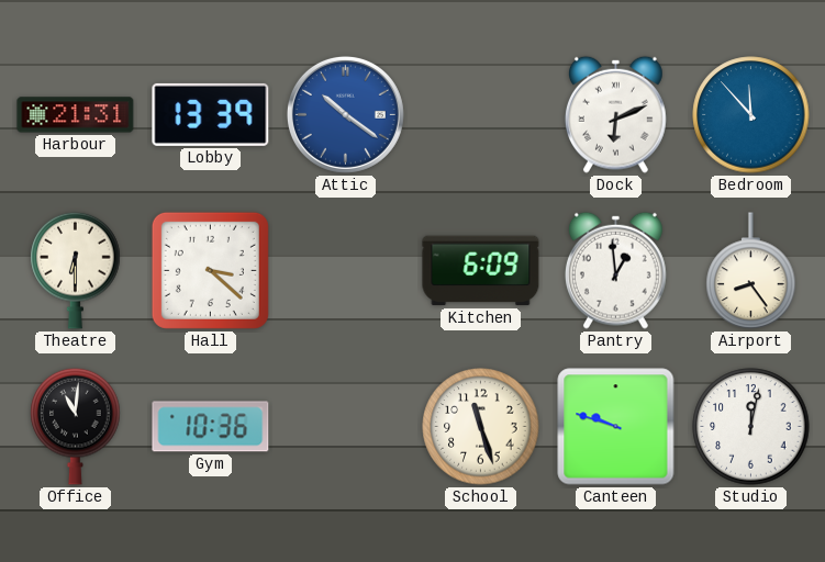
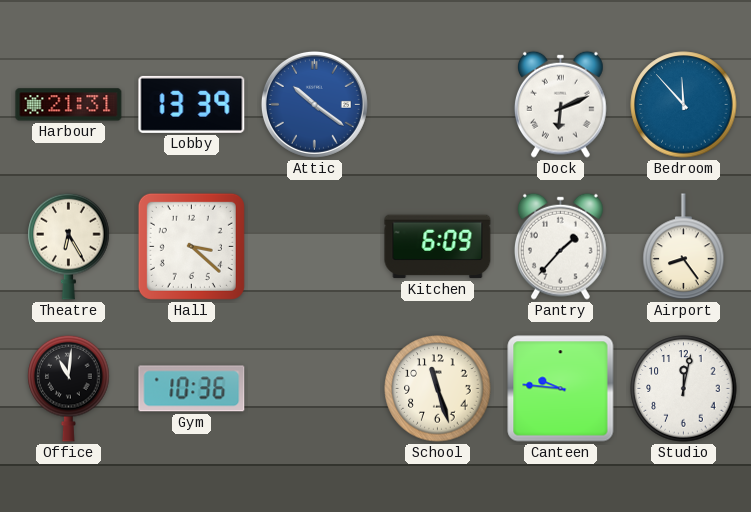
Theatre: 6:30 -> 6:25
Pantry: 12:59 -> 1:37
Canteen: 9:48 -> 9:46
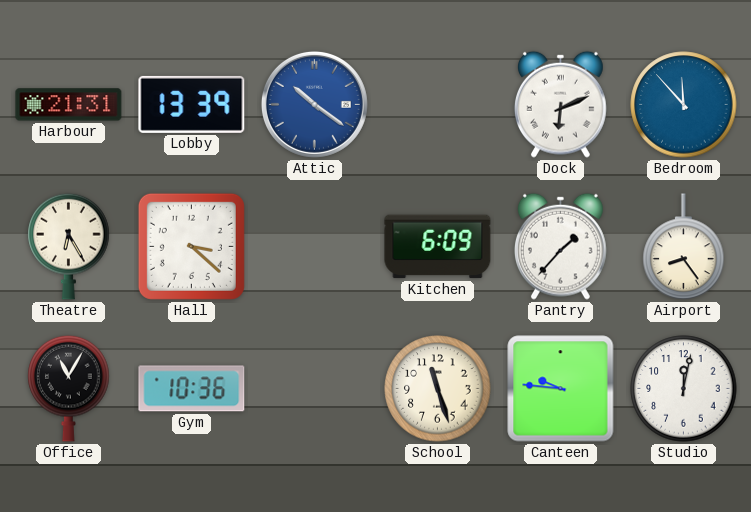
Office: 11:01 -> 11:05
